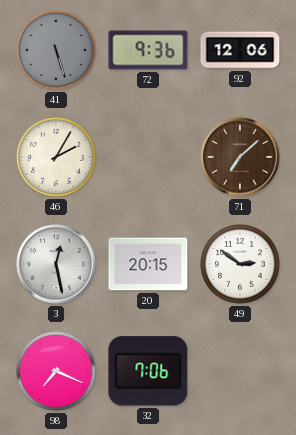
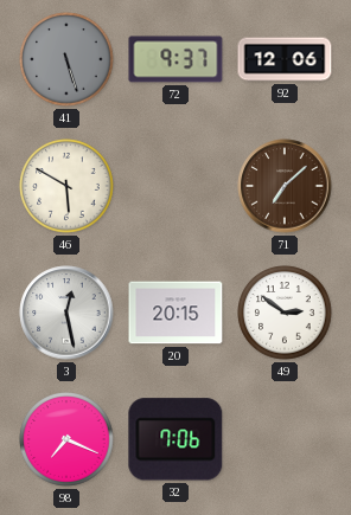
72: 9:36 -> 9:37
46: 2:05 -> 5:50
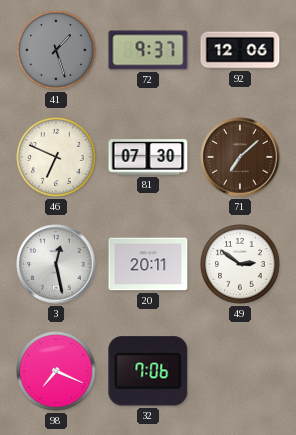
41: 5:27 -> 1:27
46: 5:50 -> 6:49
81: none -> 07:30
20: 20:15 -> 20:11
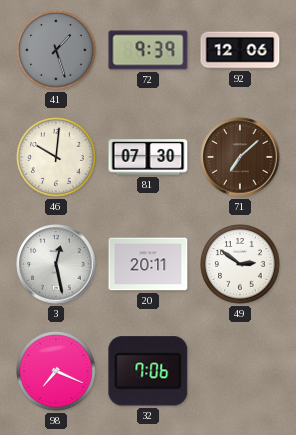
72: 9:37 -> 9:39
46: 6:49 -> 10:01
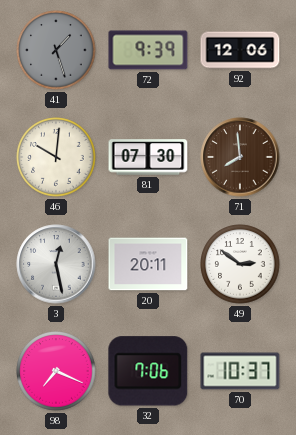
71: 7:08 -> 7:59
70: none -> 10:37
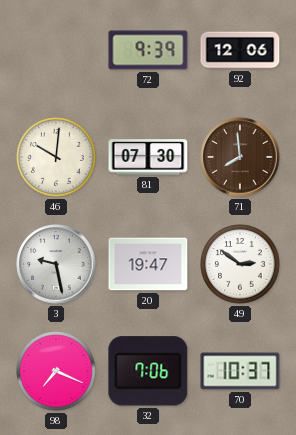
41: 1:27 -> none
3: 12:28 -> 9:28
20: 20:11 -> 19:47
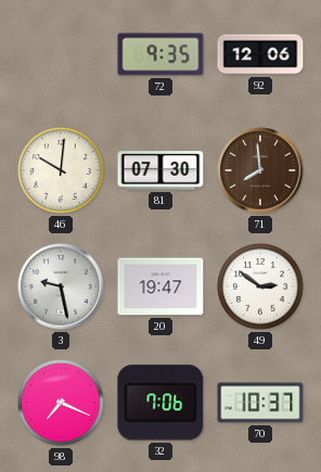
72: 9:39 -> 9:35
